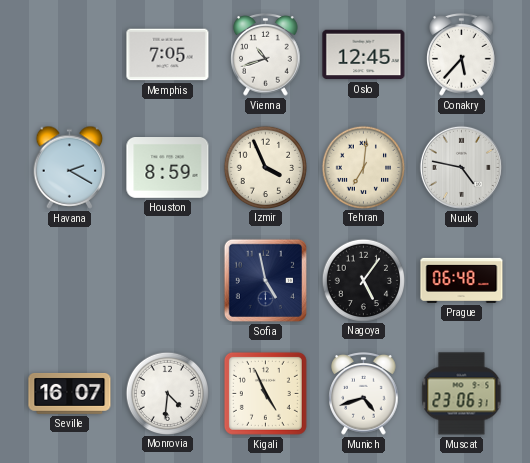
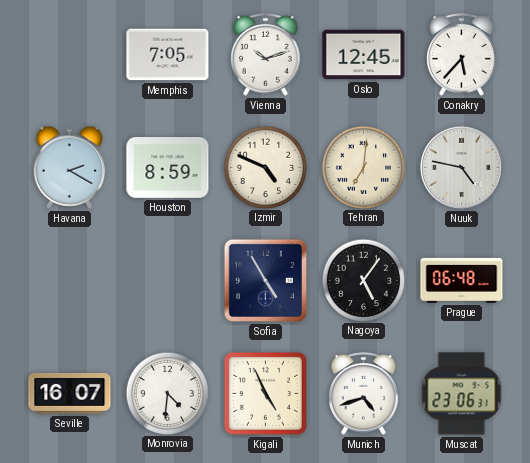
Vienna: 10:42 -> 10:12
Izmir: 3:56 -> 4:49
Sofia: 4:58 -> 4:55
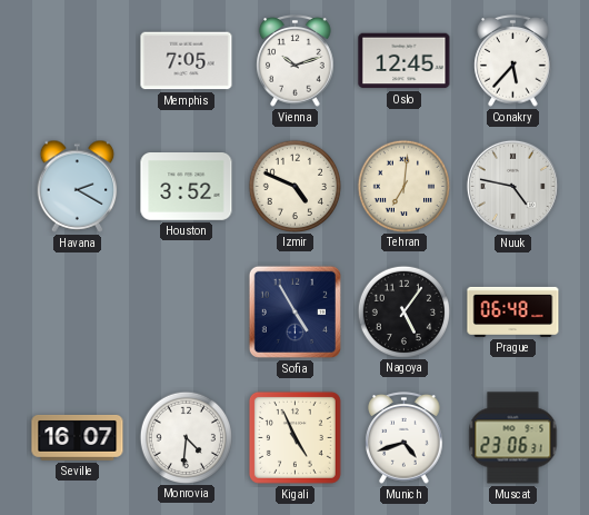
Houston: 8:59 -> 3:52
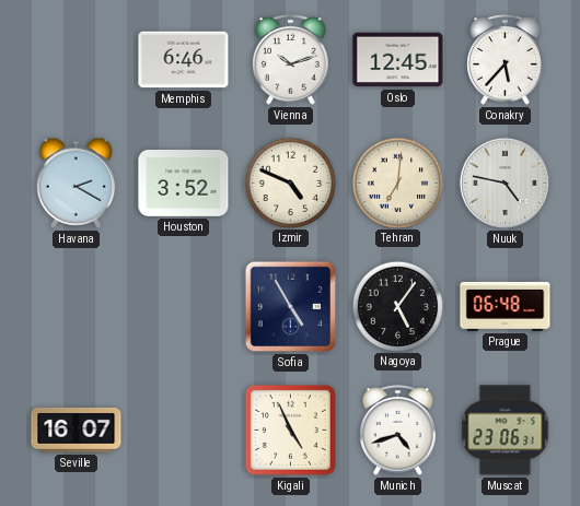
Memphis: 7:05 -> 6:46
Monrovia: 4:31 -> none
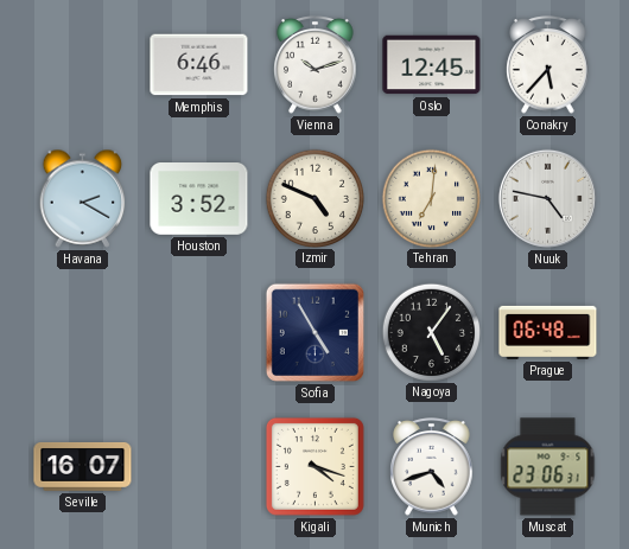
Kigali: 4:56 -> 4:18
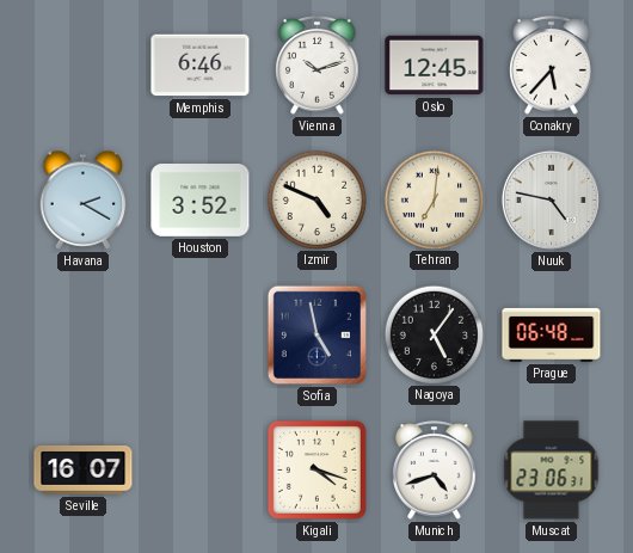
Sofia: 4:55 -> 4:58
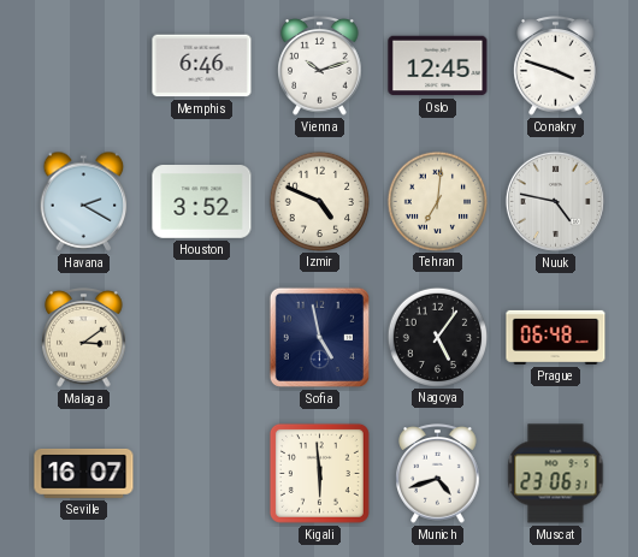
Conakry: 5:37 -> 3:48
Malaga: none -> 3:09
Kigali: 4:18 -> 5:59
